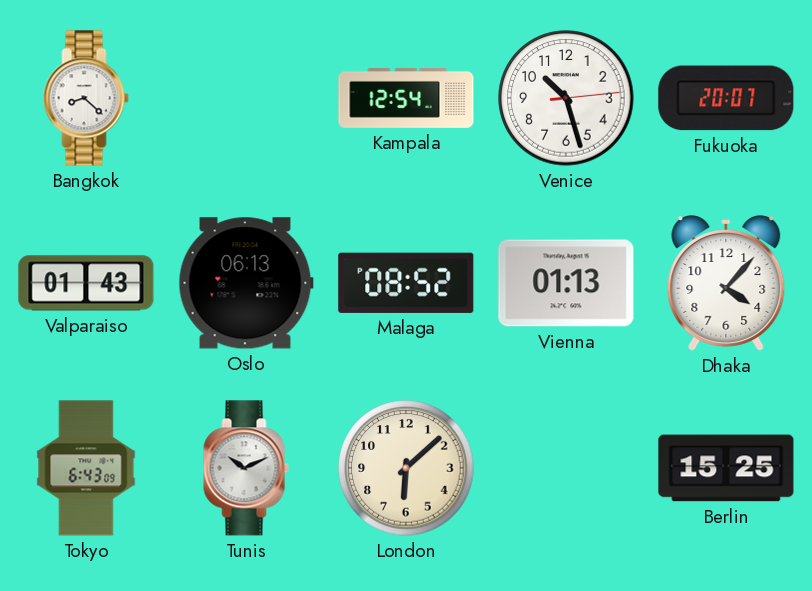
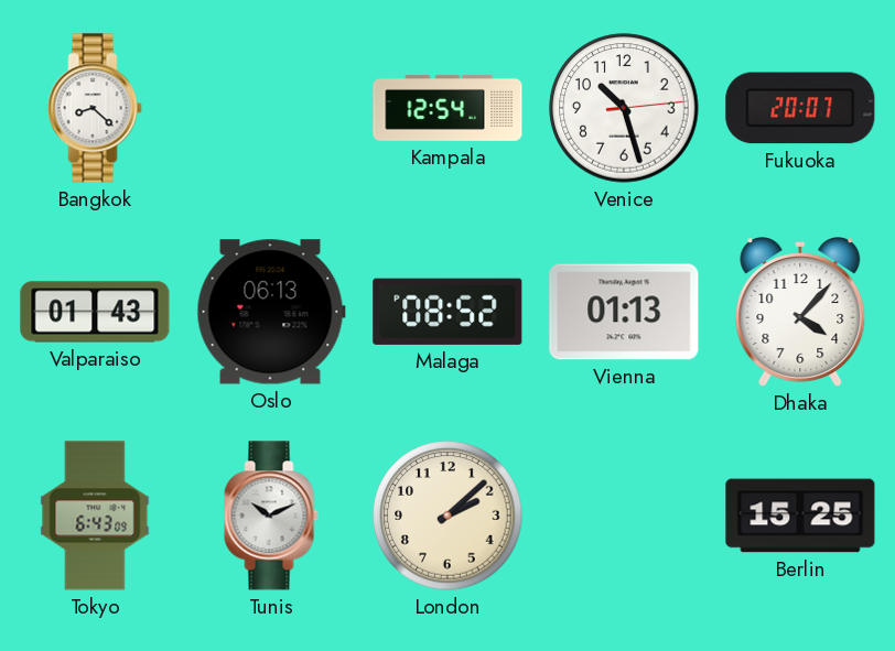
London: 6:08 -> 2:08
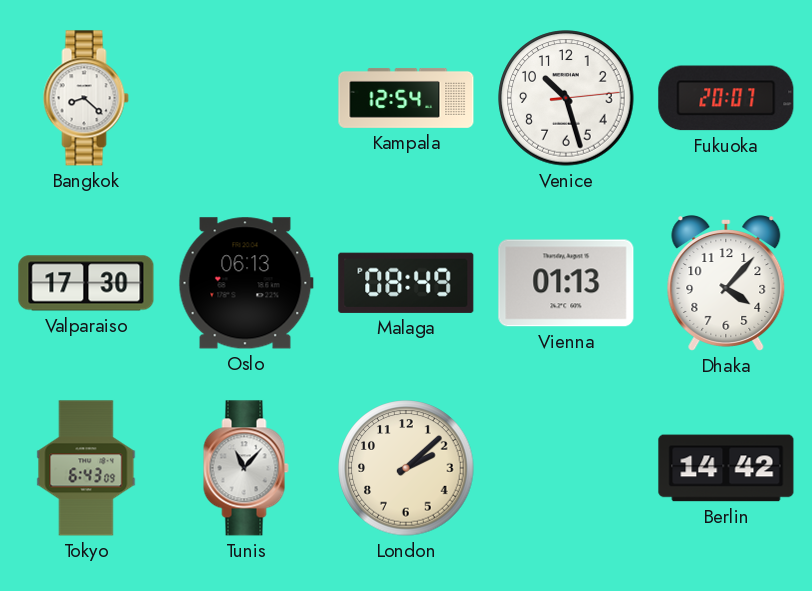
Valparaiso: 01:43 -> 17:30
Malaga: 08:52 -> 08:49
Tunis: 10:11 -> 11:07
Berlin: 15:25 -> 14:42
